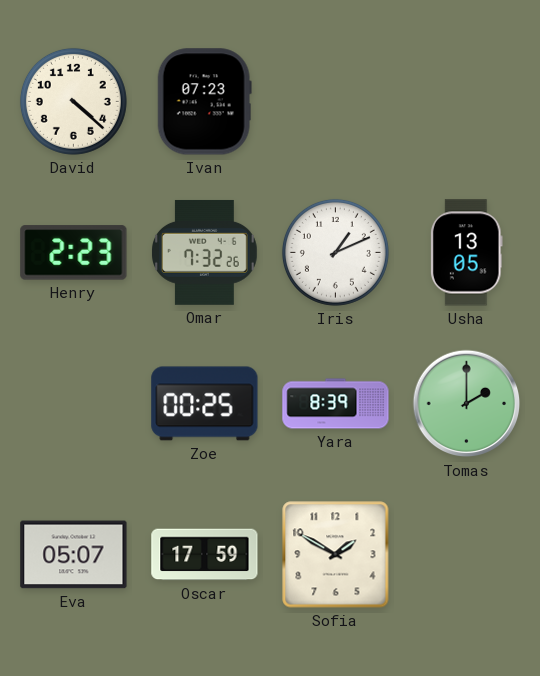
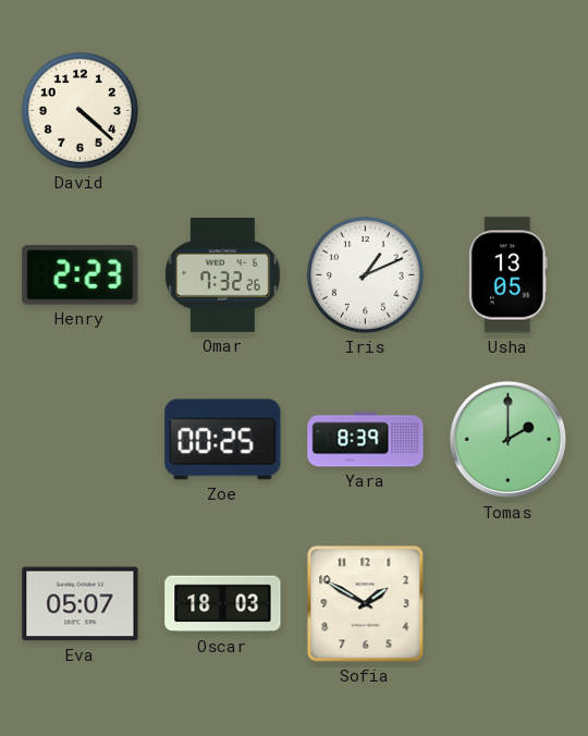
Ivan: 07:23 -> none
Oscar: 17:59 -> 18:03
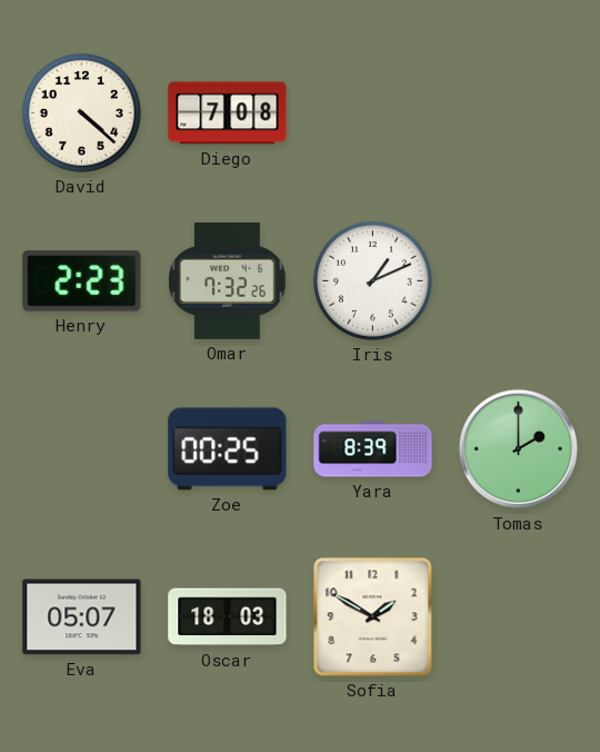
Diego: none -> 7:08
Usha: 13:05 -> none
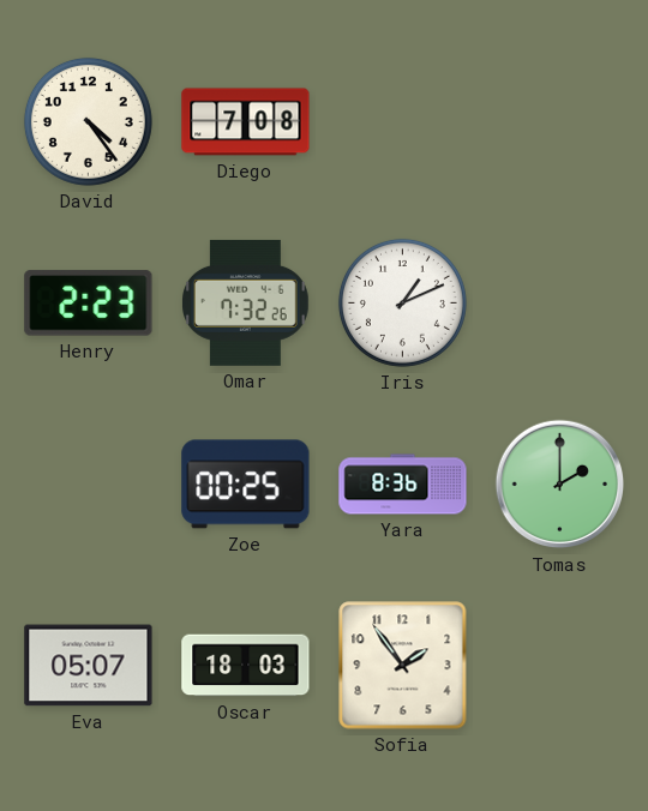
David: 4:22 -> 4:24
Yara: 8:39 -> 8:36
Sofia: 1:50 -> 1:54
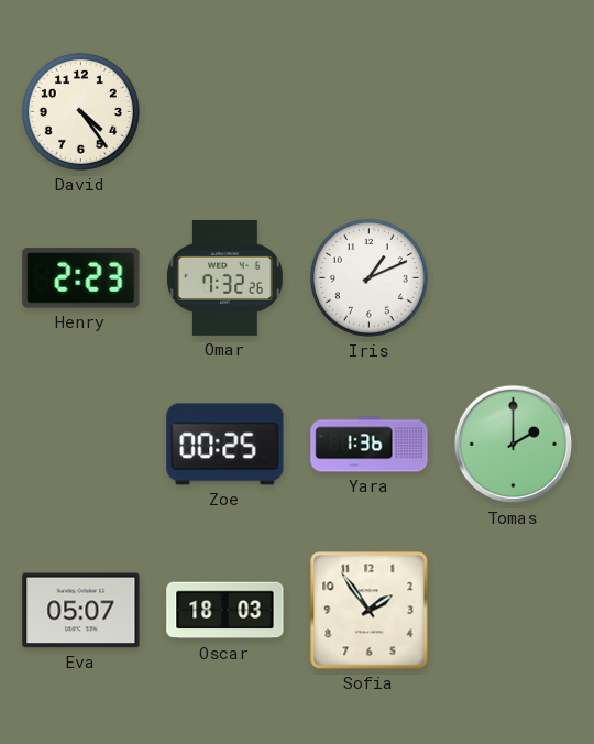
Diego: 7:08 -> none
Yara: 8:36 -> 1:36
